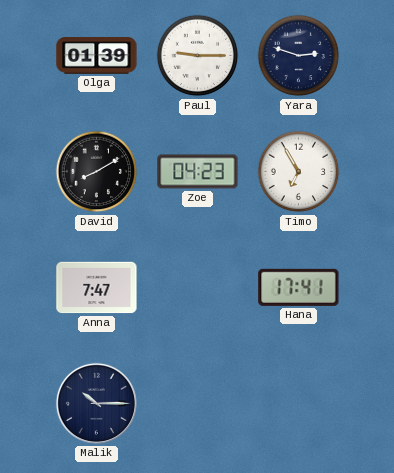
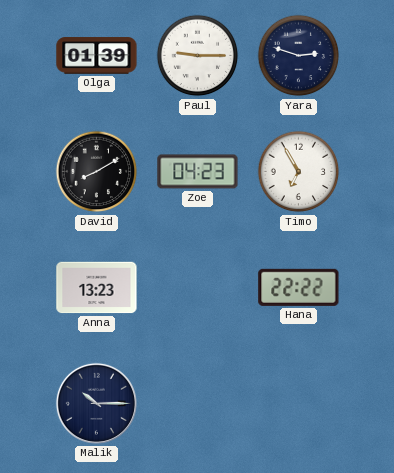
Anna: 7:47 -> 13:23
Hana: 17:41 -> 22:22
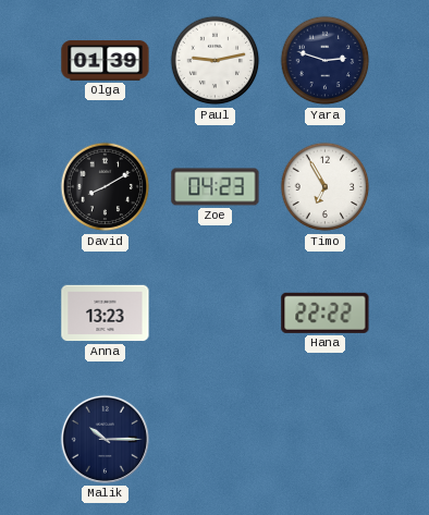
Paul: 9:15 -> 9:13
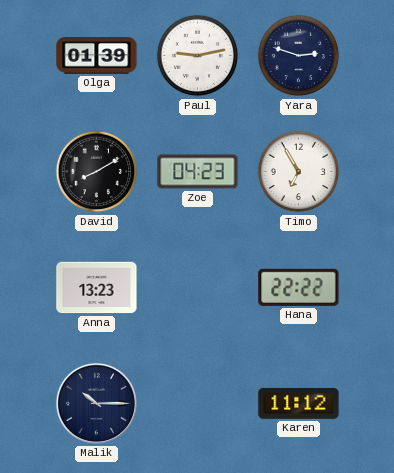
Karen: none -> 11:12
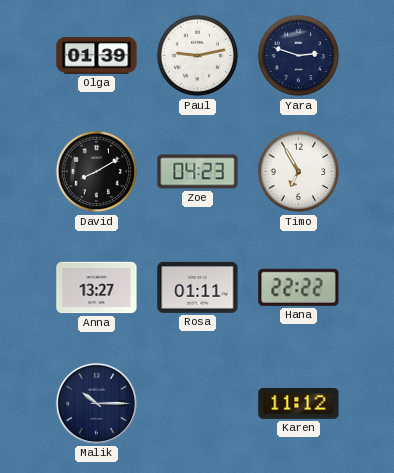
Anna: 13:23 -> 13:27
Rosa: none -> 01:11
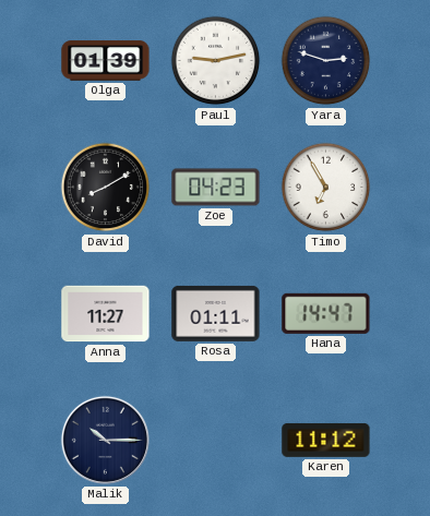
Anna: 13:27 -> 11:27
Hana: 22:22 -> 14:47
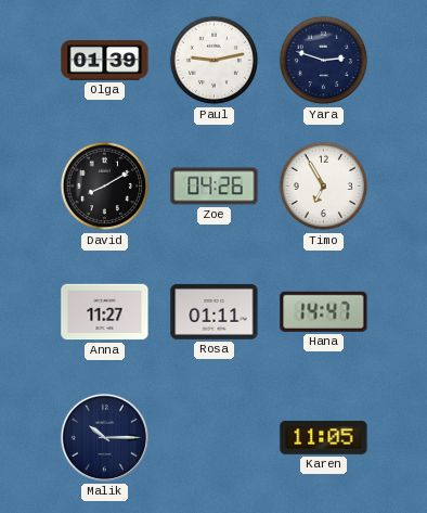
Zoe: 04:23 -> 04:26
Karen: 11:12 -> 11:05
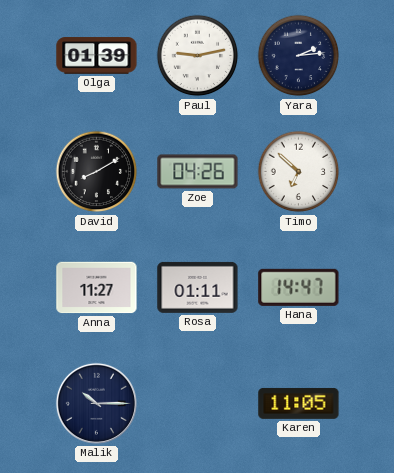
Yara: 2:48 -> 2:14
Timo: 6:55 -> 6:52
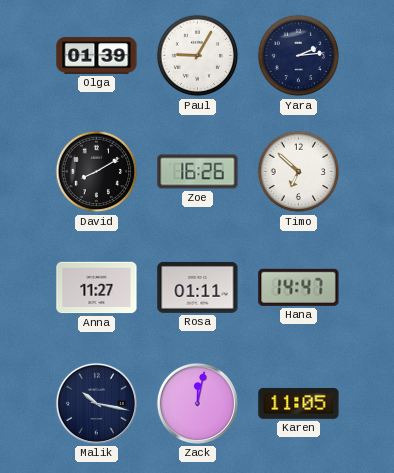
Paul: 9:13 -> 9:05
Zoe: 04:26 -> 16:26
Malik: 10:15 -> 10:17
Zack: none -> 12:02
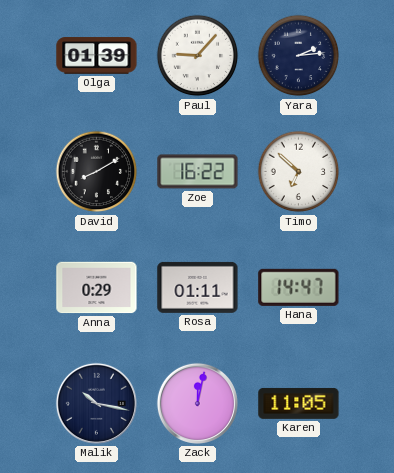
Paul: 9:05 -> 9:07
Zoe: 16:26 -> 16:22
Anna: 11:27 -> 0:29
